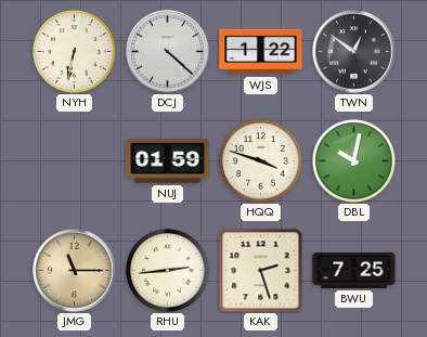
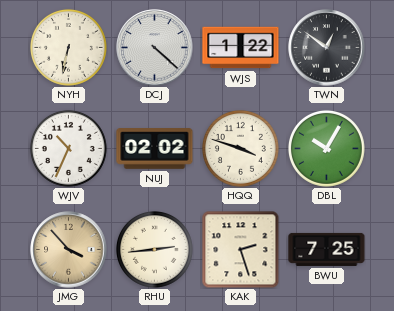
WJV: none -> 10:34
NUJ: 01:59 -> 02:02
DBL: 10:02 -> 10:05
JMG: 11:15 -> 3:53
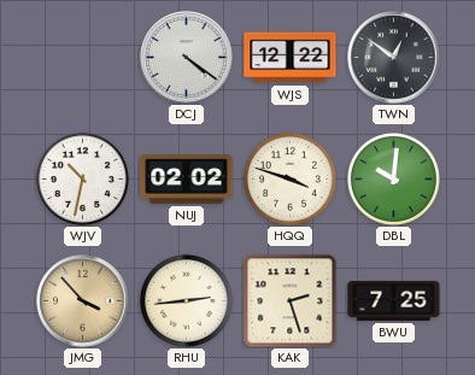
NYH: 6:32 -> none
DCJ: 4:22 -> 4:21
WJS: 1:22 -> 12:22
WJV: 10:34 -> 10:32
DBL: 10:05 -> 10:01
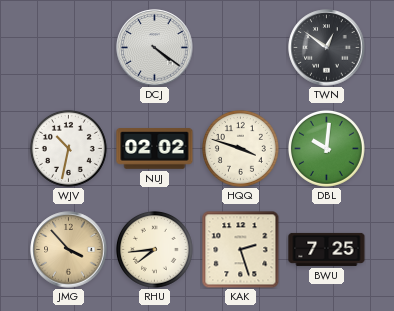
WJS: 12:22 -> none
RHU: 2:44 -> 7:44
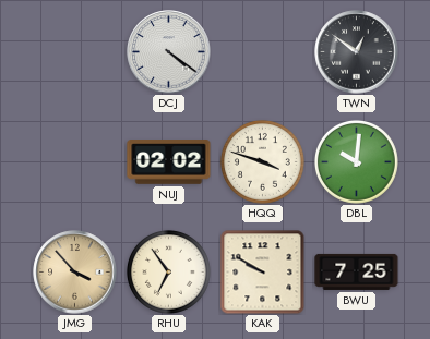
WJV: 10:32 -> none
RHU: 7:44 -> 6:54
KAK: 2:27 -> 9:50
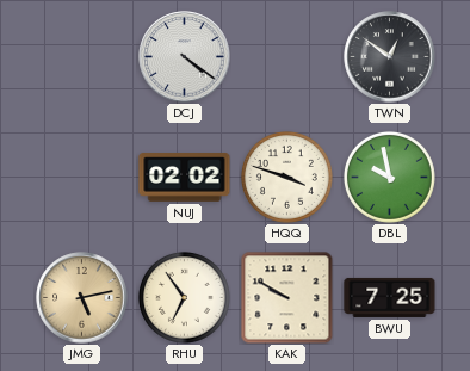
DBL: 10:01 -> 9:58
JMG: 3:53 -> 5:13
